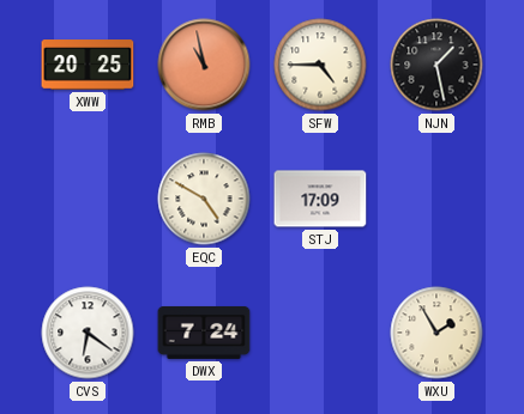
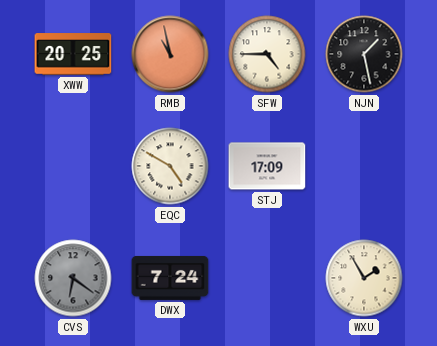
CVS dial: white -> grey
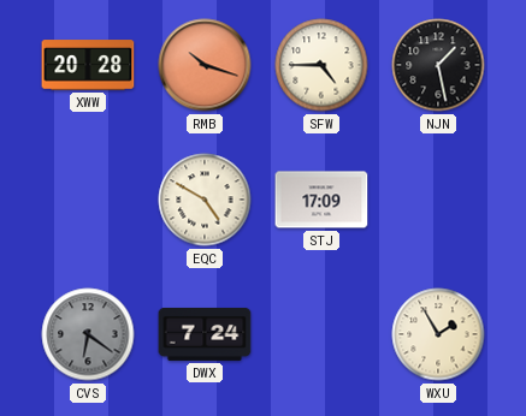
XWW: 20:25 -> 20:28
RMB: 10:58 -> 10:18
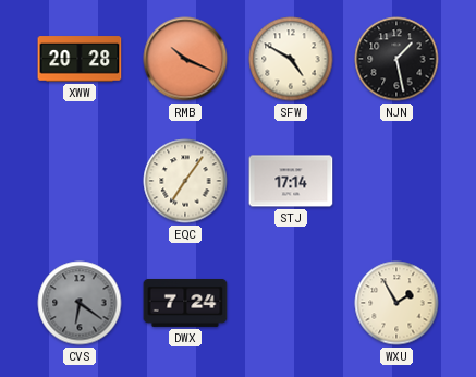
RMB: 10:18 -> 10:19
SFW: 4:45 -> 4:50
EQC: 4:50 -> 7:06
STJ: 17:09 -> 17:14
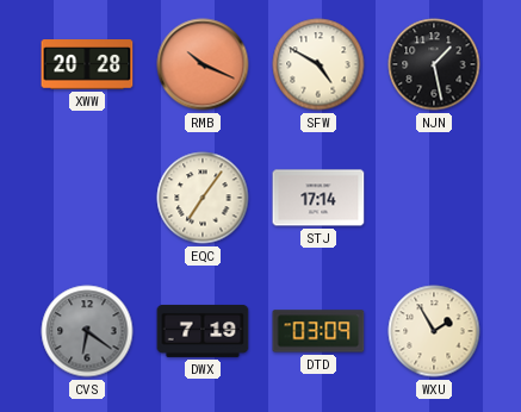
DWX: 7:24 -> 7:19
DTD: none -> 03:09
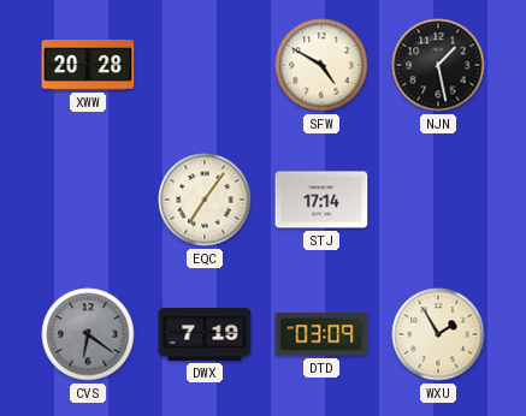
RMB: 10:19 -> none
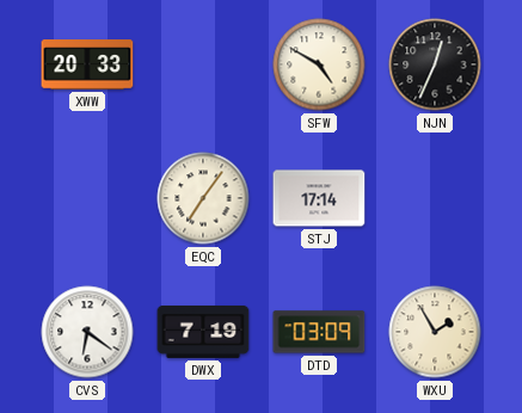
XWW: 20:28 -> 20:33
NJN: 1:28 -> 12:34
CVS dial: grey -> white
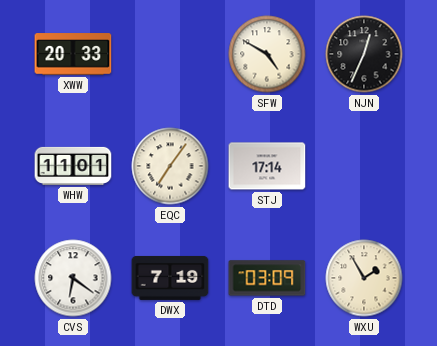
WHW: none -> 11:01
